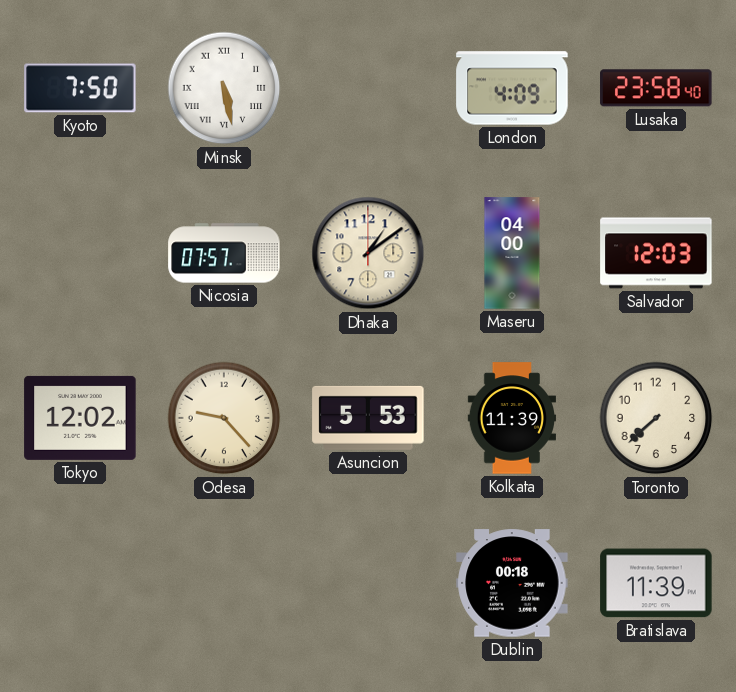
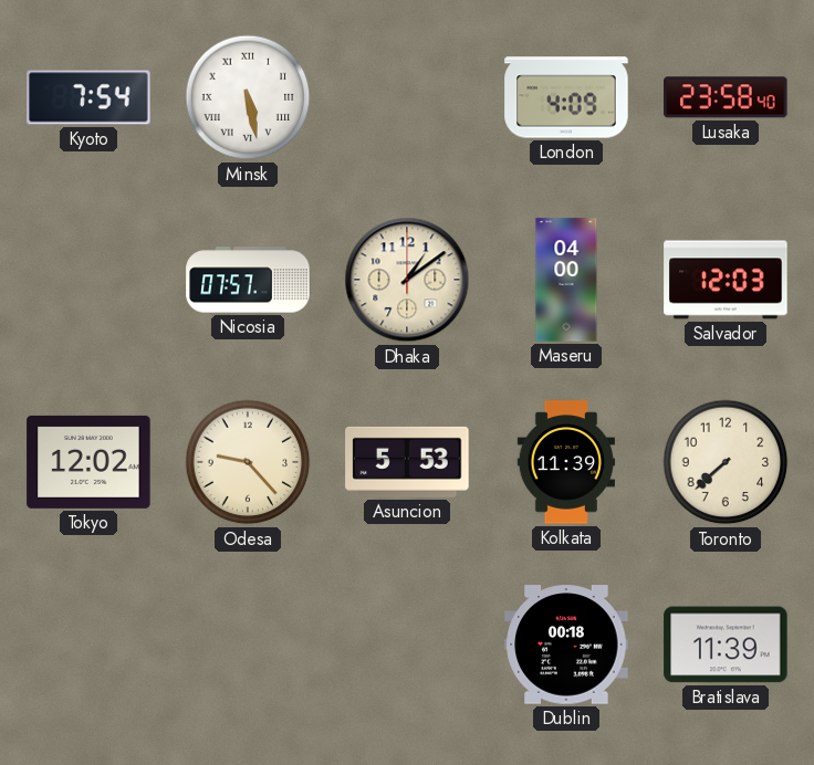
Kyoto: 7:50 -> 7:54
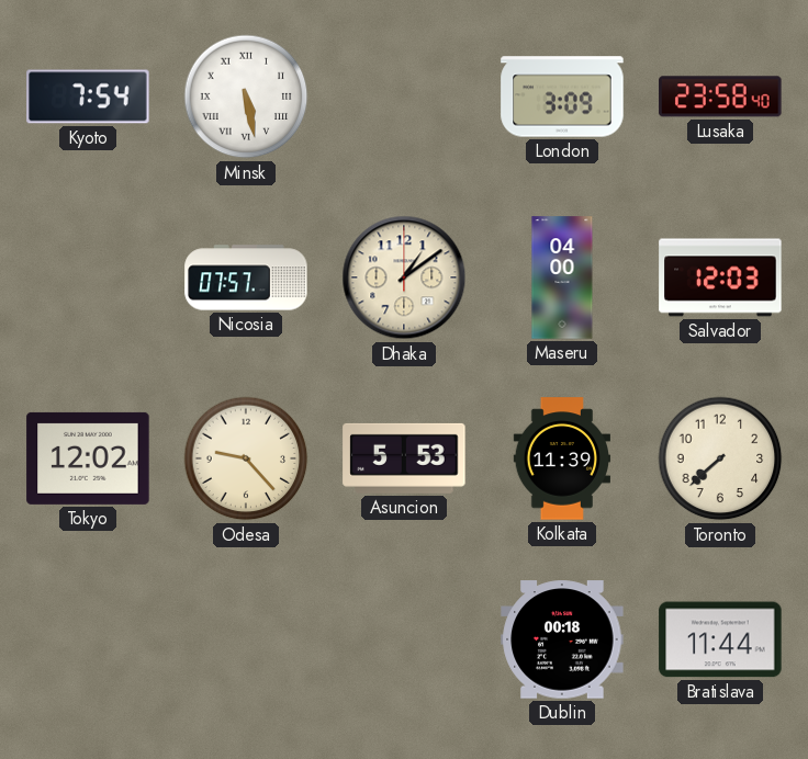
London: 4:09 -> 3:09
Bratislava: 11:39 -> 11:44
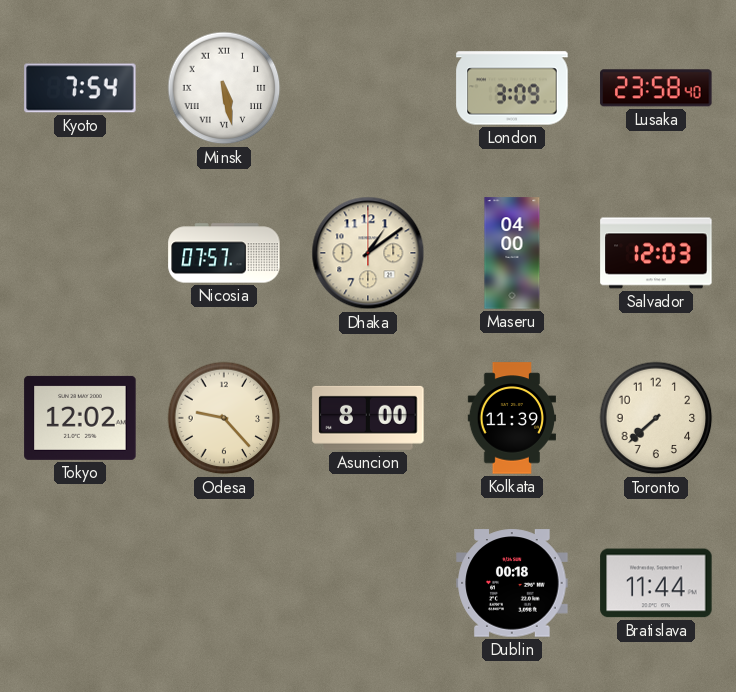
Asuncion: 5:53 -> 8:00
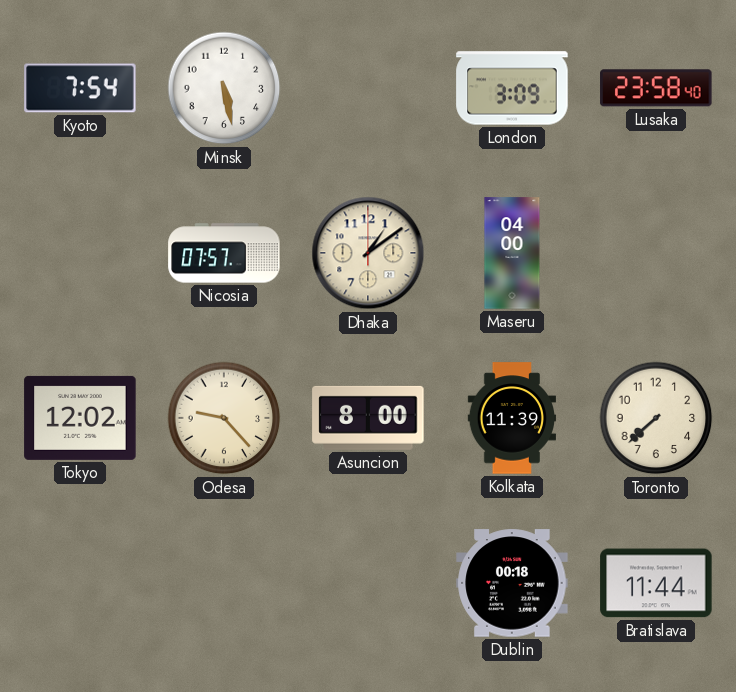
Minsk numerals: Roman -> Arabic
Salvador: 12:03 -> none
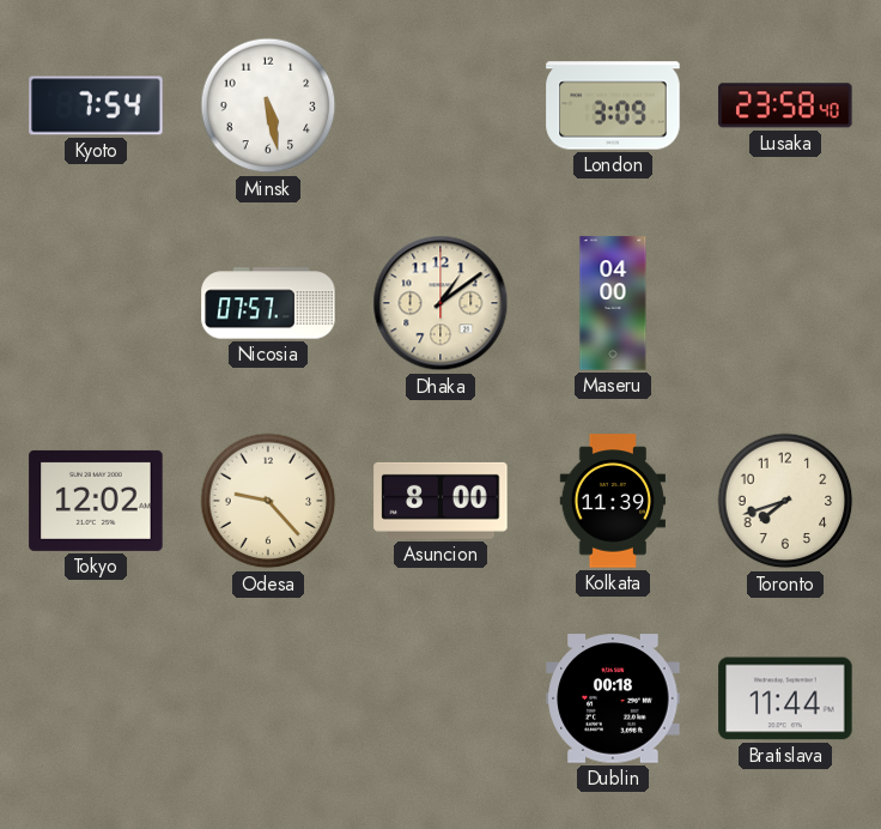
Toronto: 7:38 -> 7:42
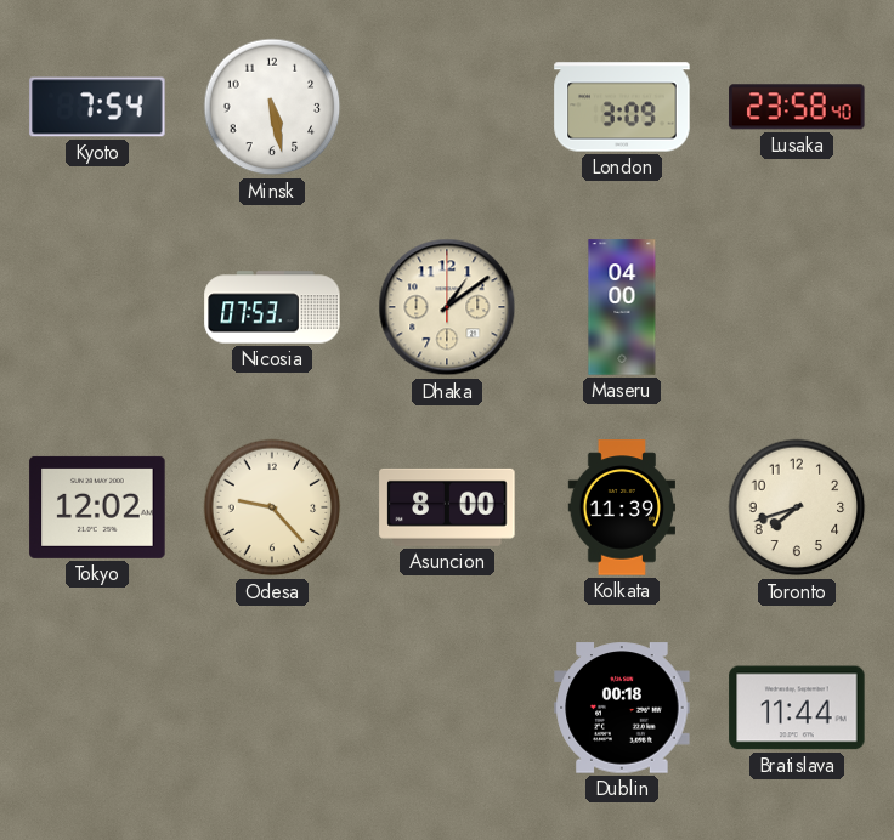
Nicosia: 07:57 -> 07:53
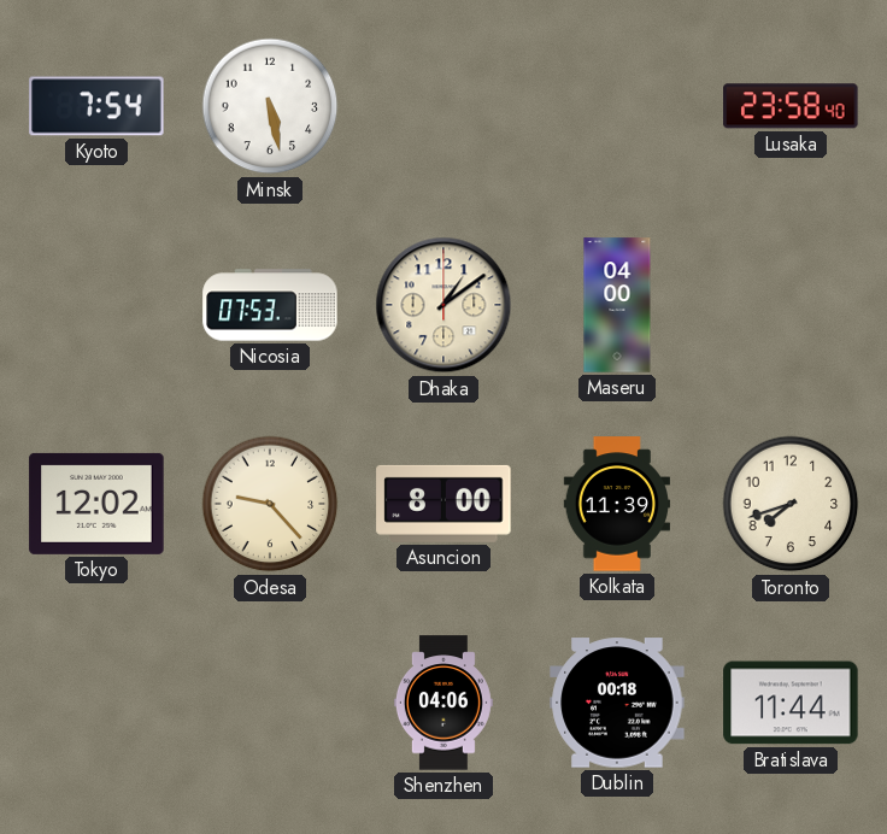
London: 3:09 -> none
Shenzhen: none -> 04:06
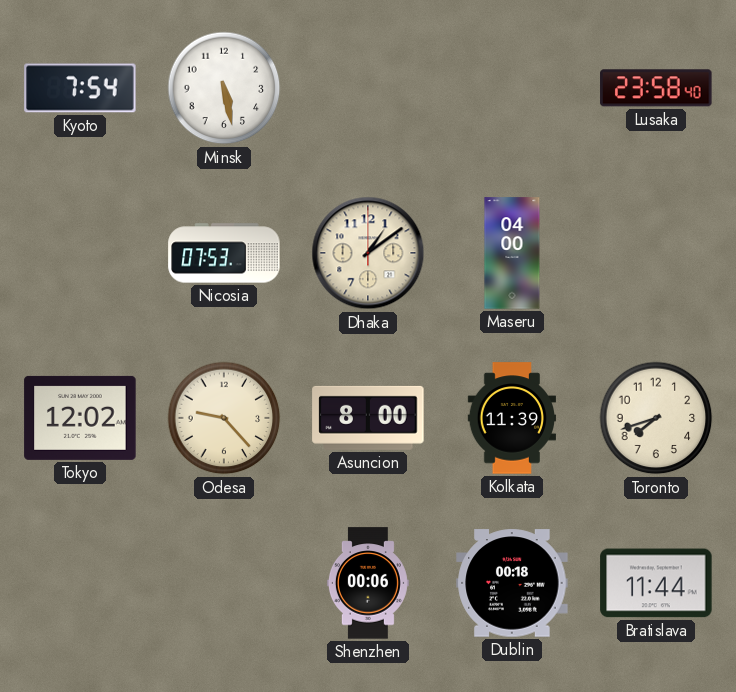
Shenzhen: 04:06 -> 00:06
